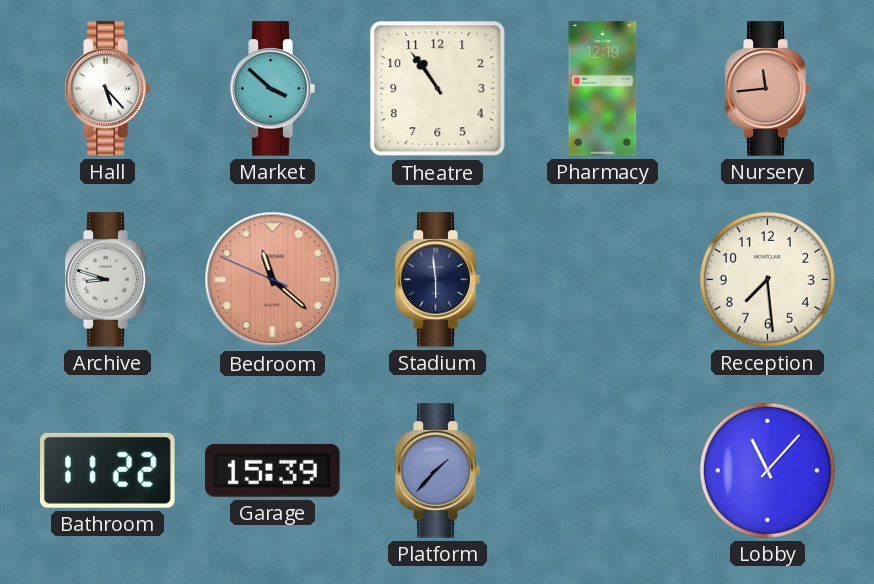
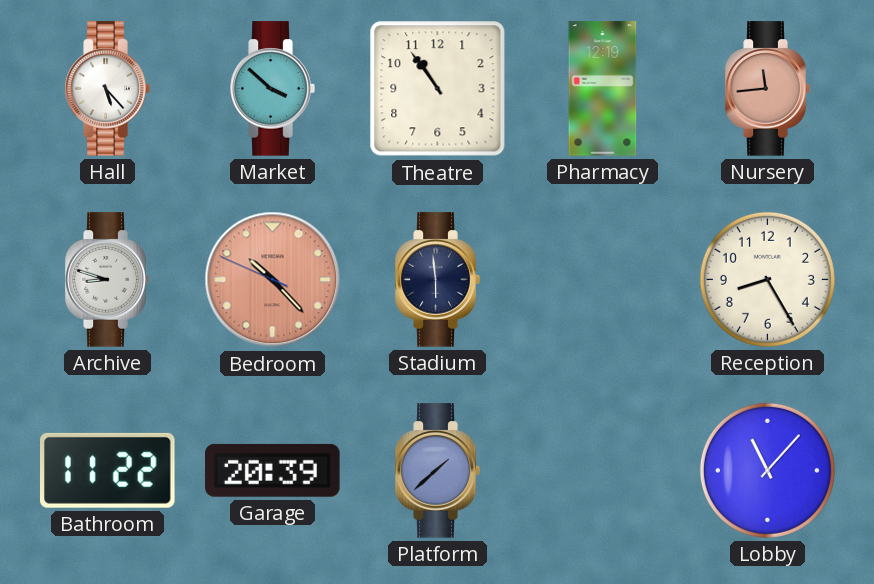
Bedroom: 11:21 -> 10:22
Reception: 7:29 -> 8:25
Garage: 15:39 -> 20:39
Platform: 1:37 -> 1:38
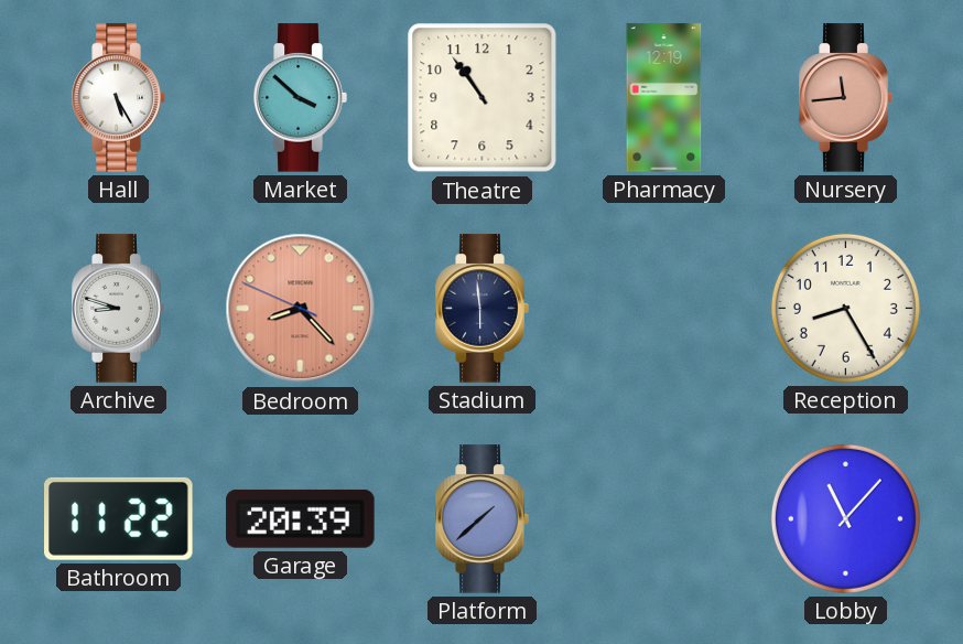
Hall: 5:23 -> 5:25
Bedroom: 10:22 -> 8:22
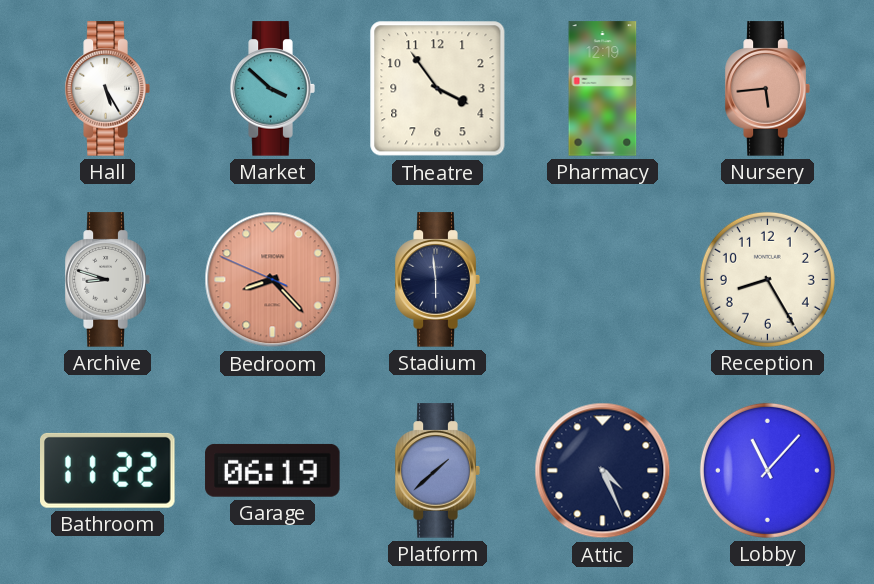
Theatre: 10:54 -> 3:54
Nursery: 11:44 -> 5:44
Garage: 20:39 -> 06:19
Attic: none -> 4:26
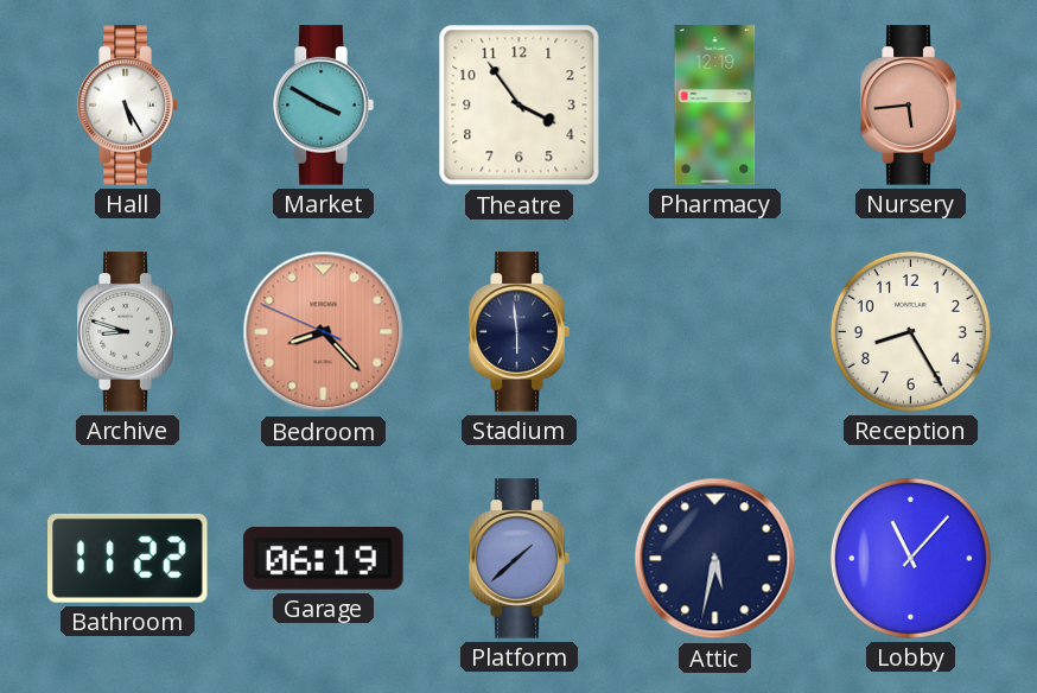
Market: 3:52 -> 3:50
Attic: 4:26 -> 5:32
